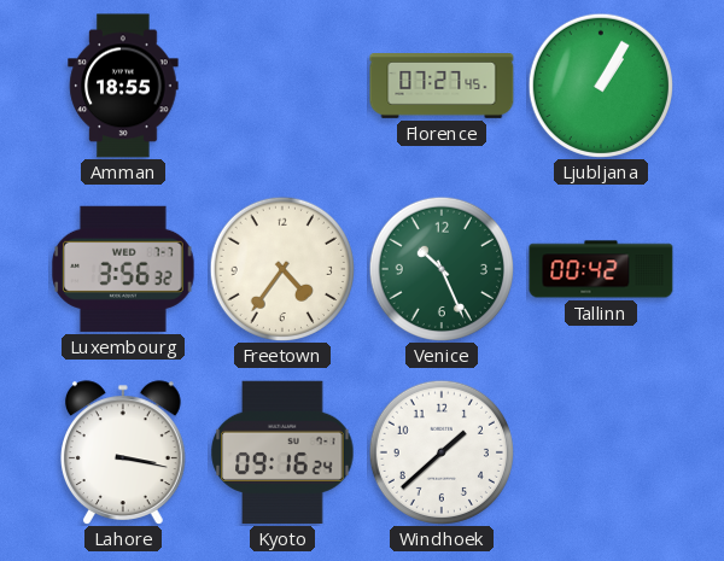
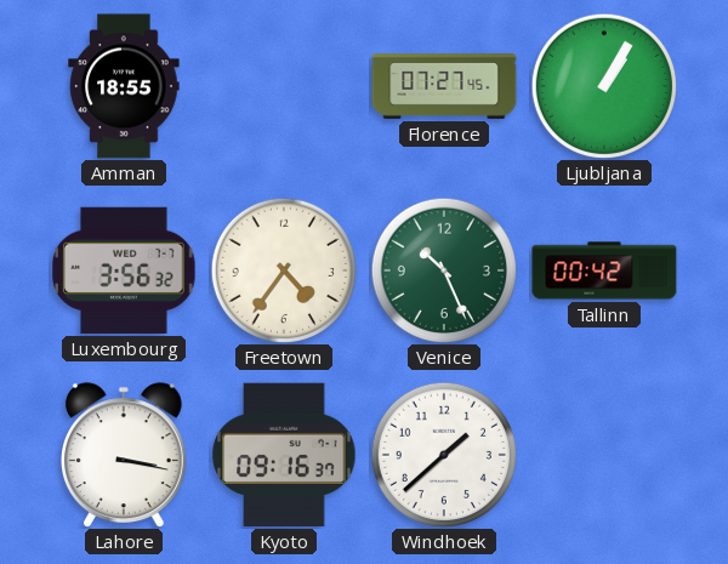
Kyoto: 09:16:24 -> 09:16:37
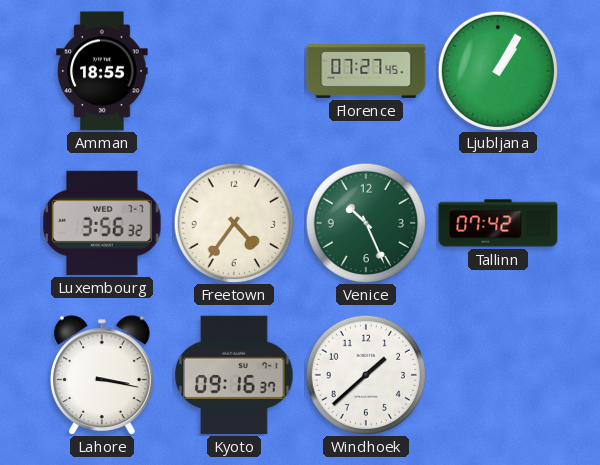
Tallinn: 00:42 -> 07:42
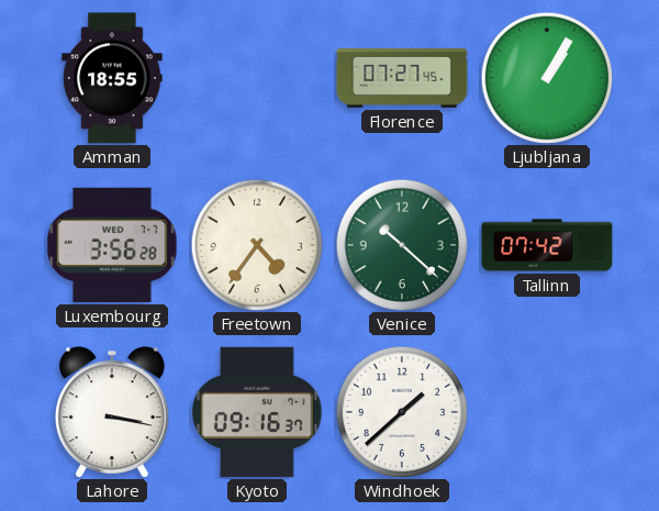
Luxembourg: 3:56:32 -> 3:56:28
Venice: 10:26 -> 10:22
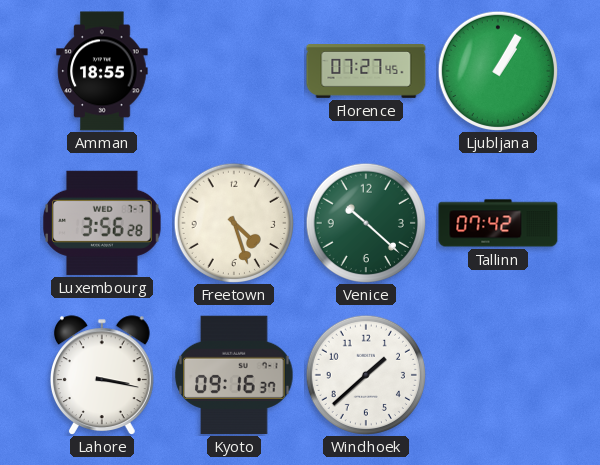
Freetown: 4:36 -> 4:27
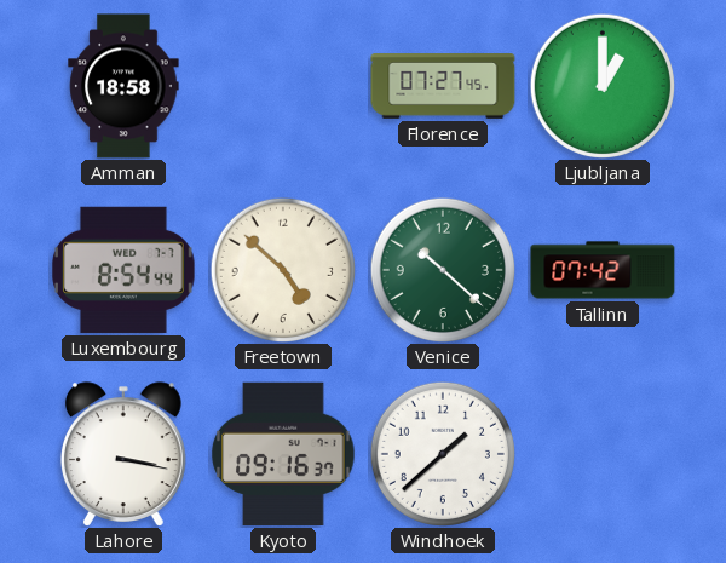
Amman: 18:55 -> 18:58
Ljubljana: 1:05 -> 1:00
Luxembourg: 3:56 -> 8:54
Freetown: 4:27 -> 4:52
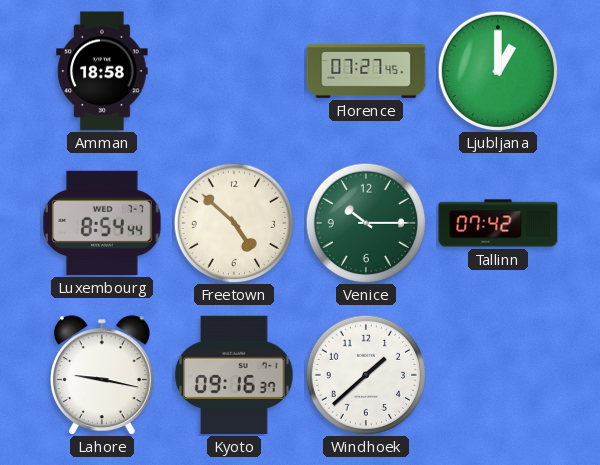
Venice: 10:22 -> 10:15
Lahore: 3:17 -> 9:17
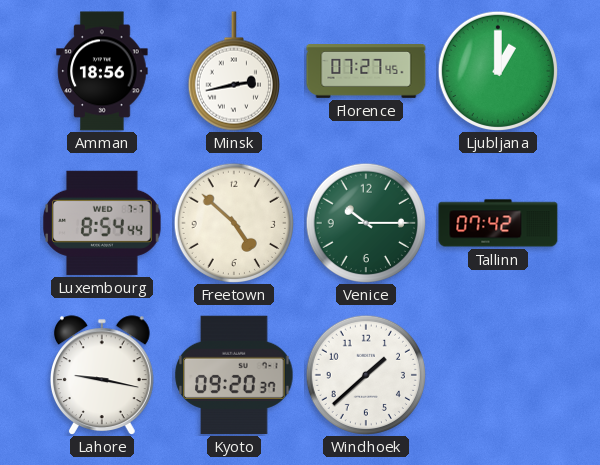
Amman: 18:58 -> 18:56
Minsk: none -> 2:43
Kyoto: 09:16 -> 09:20
